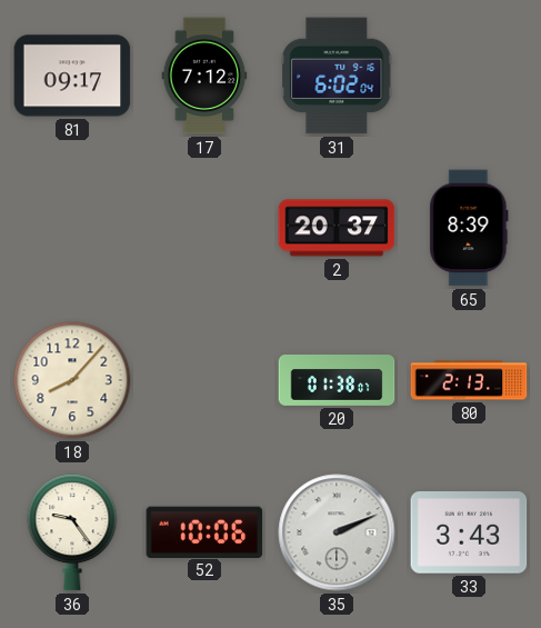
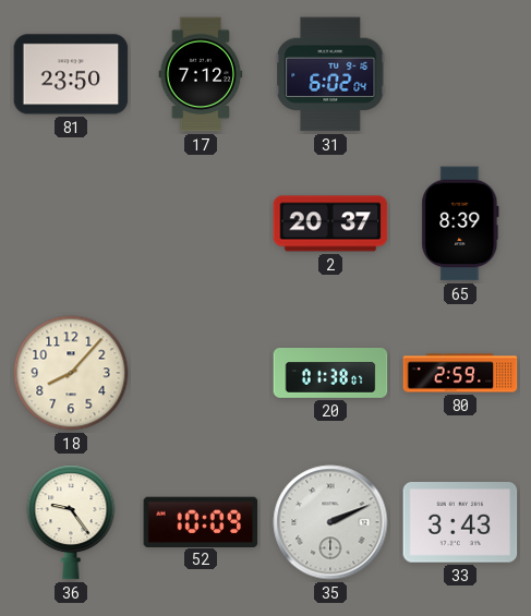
81: 09:17 -> 23:50
80: 2:13 -> 2:59
52: 10:06 -> 10:09
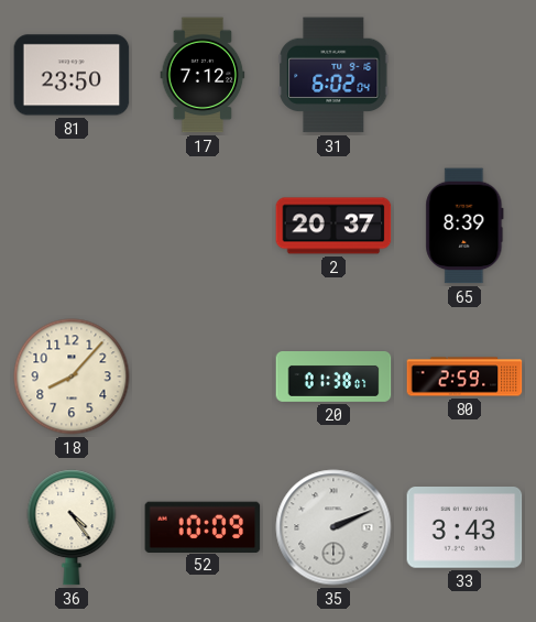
36: 9:24 -> 4:24
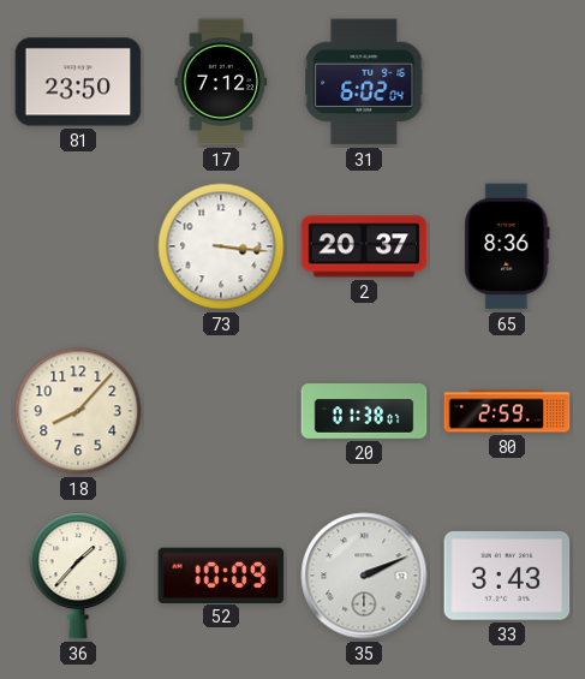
73: none -> 3:16
65: 8:39 -> 8:36
36: 4:24 -> 1:37
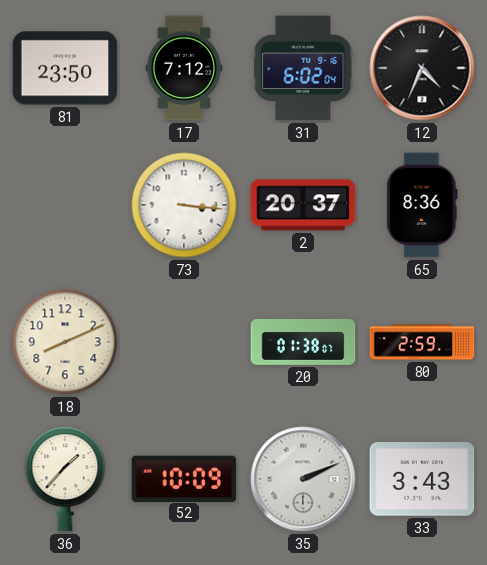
12: none -> 4:34
18: 8:07 -> 8:11
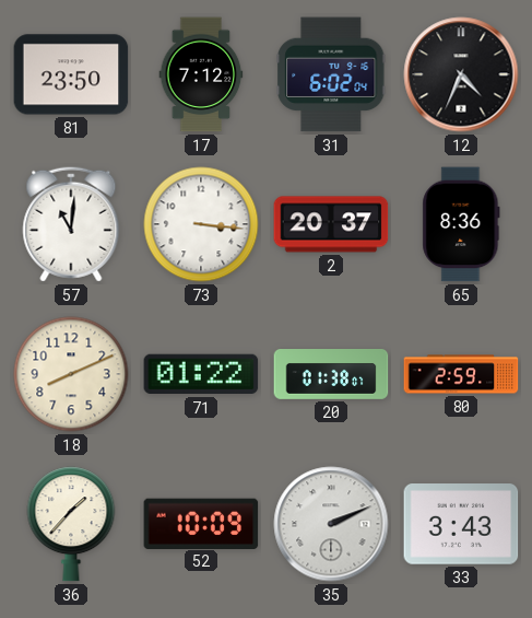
57: none -> 11:01
71: none -> 01:22
